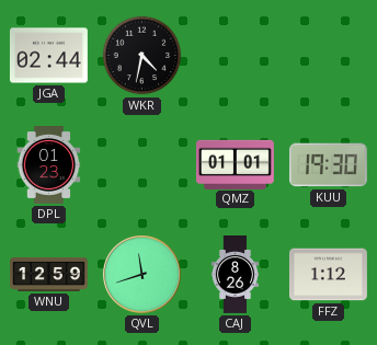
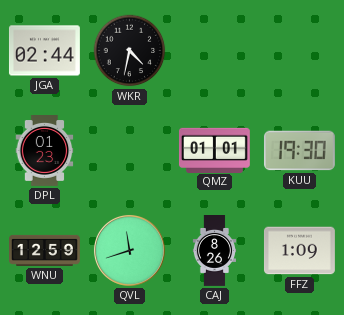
FFZ: 1:12 -> 1:09
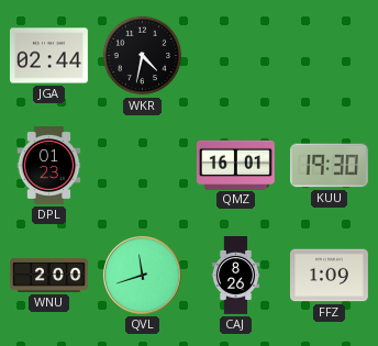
QMZ: 01:01 -> 16:01
WNU: 12:59 -> 2:00
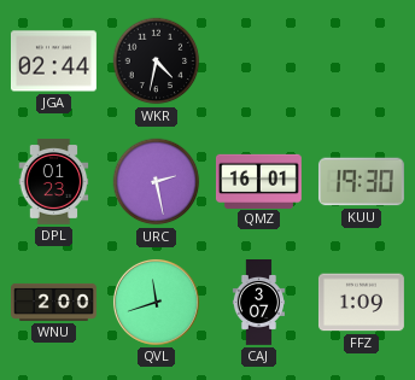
URC: none -> 2:28
CAJ: 8:26 -> 3:07
